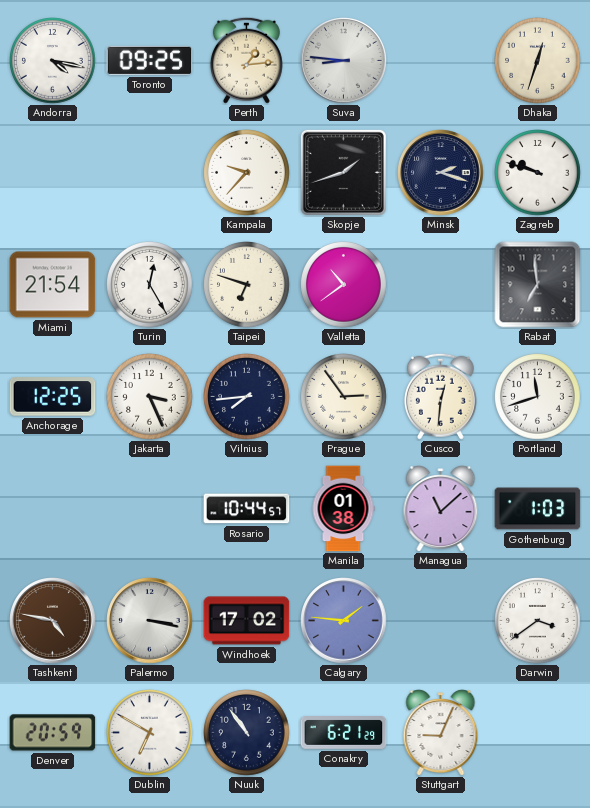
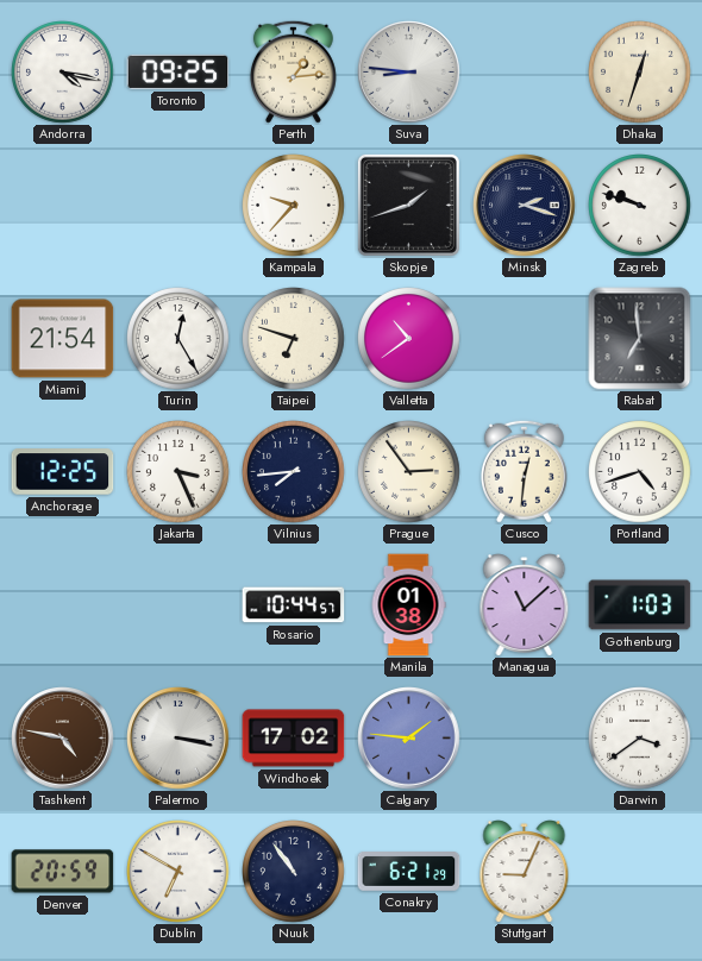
Portland: 11:42 -> 4:42
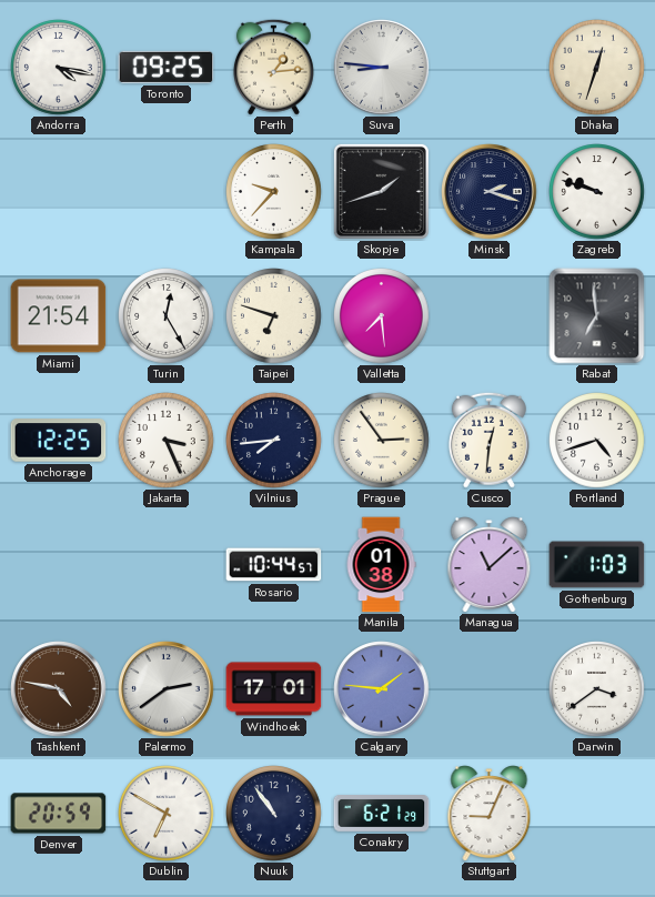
Valletta: 10:39 -> 7:29
Palermo: 3:17 -> 2:39
Windhoek: 17:02 -> 17:01
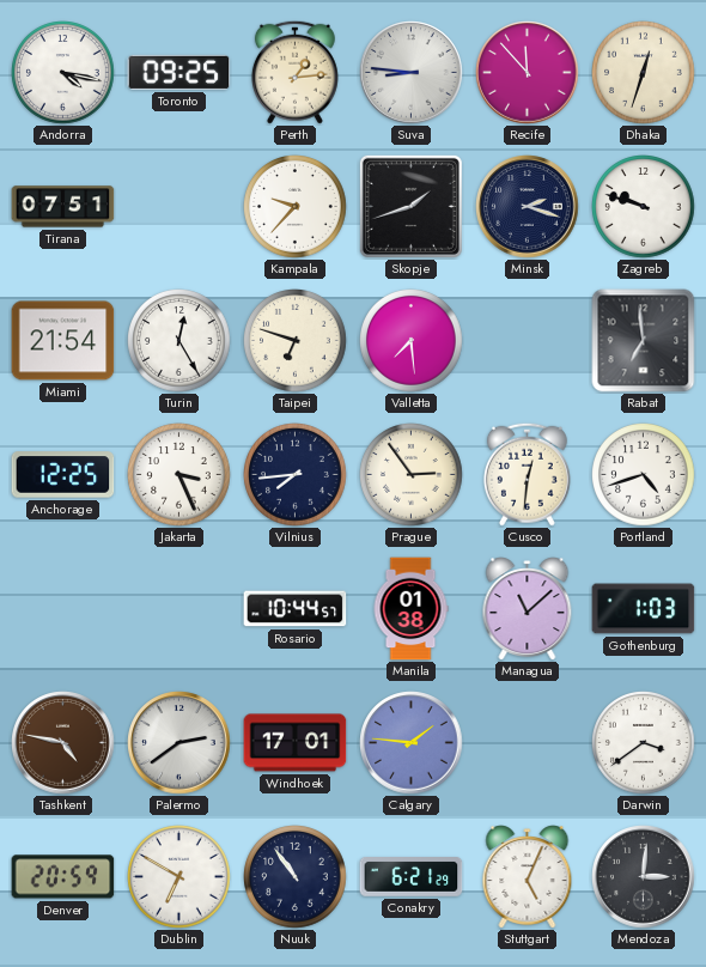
Recife: none -> 11:53
Tirana: none -> 07:51
Stuttgart: 9:04 -> 5:04
Mendoza: none -> 3:01
